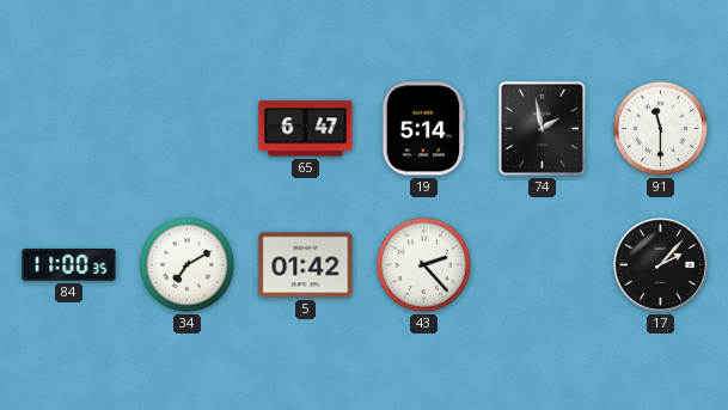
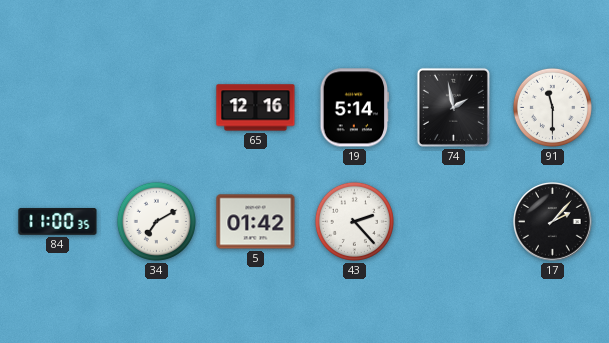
65: 6:47 -> 12:16
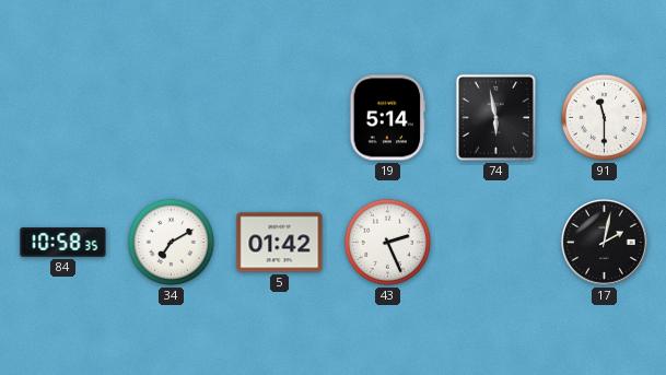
65: 12:16 -> none
74: 1:58 -> 5:58
84: 11:00 -> 10:58
43: 2:23 -> 2:26
17: 2:07 -> 2:02
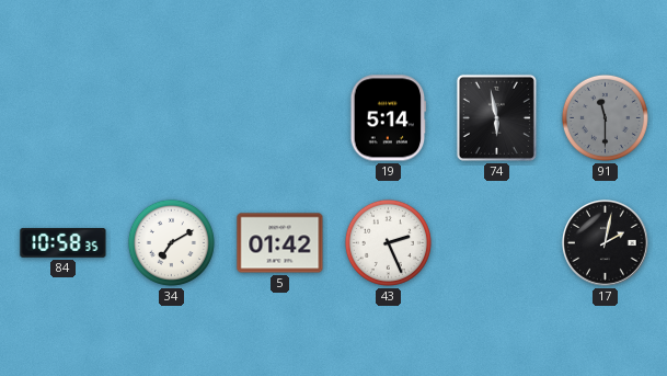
91 dial: white -> grey
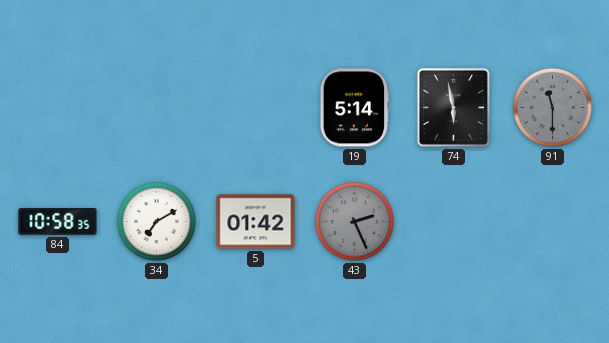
43 dial: white -> grey
17: 2:02 -> none
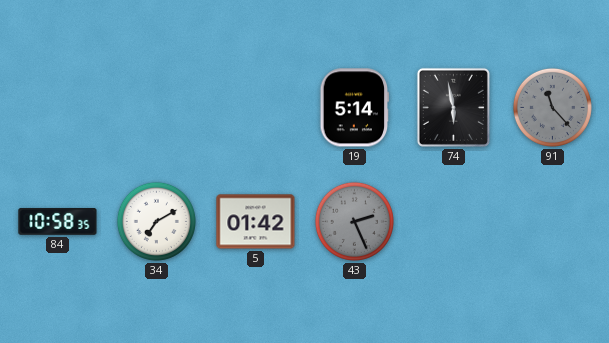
91: 11:30 -> 11:23
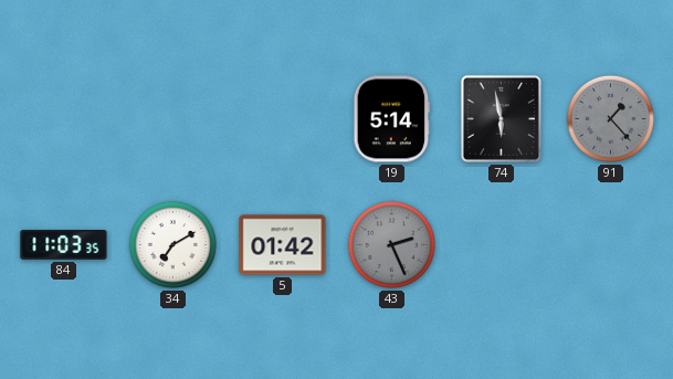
91: 11:23 -> 1:23
84: 10:58 -> 11:03
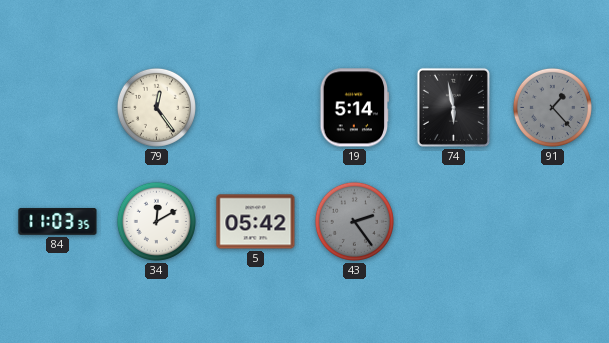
79: none -> 12:24
34: 7:10 -> 12:10
5: 01:42 -> 05:42
43: 2:26 -> 2:24
